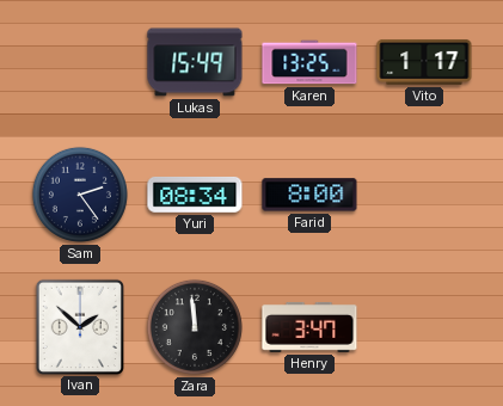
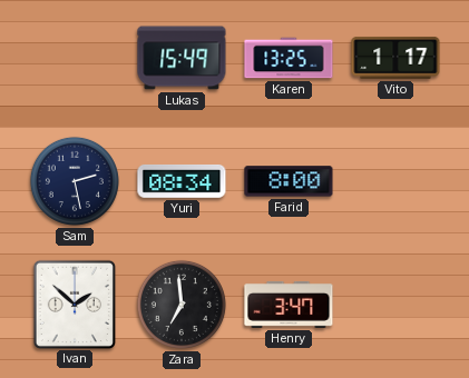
Sam: 2:24 -> 2:28
Zara: 11:59 -> 6:59
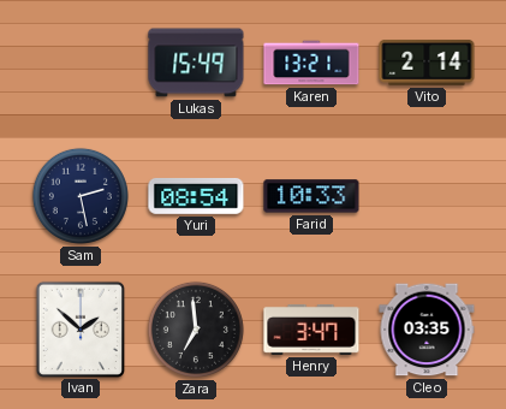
Karen: 13:25 -> 13:21
Vito: 1:17 -> 2:14
Yuri: 08:34 -> 08:54
Farid: 8:00 -> 10:33
Cleo: none -> 03:35
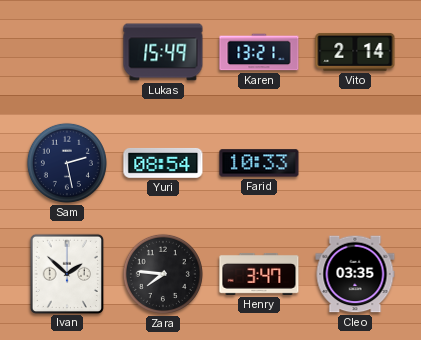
Zara: 6:59 -> 7:46
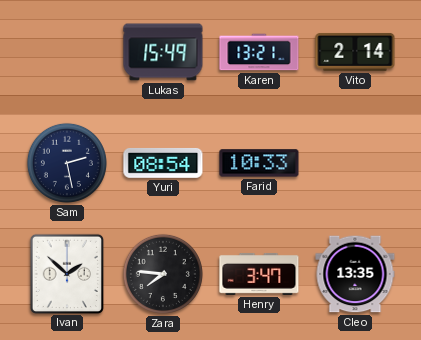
Cleo: 03:35 -> 13:35
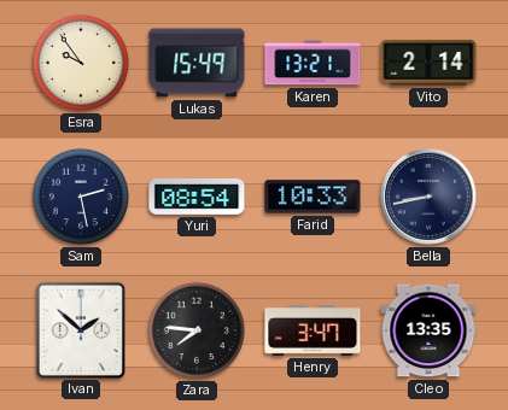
Esra: none -> 9:54
Bella: none -> 8:43
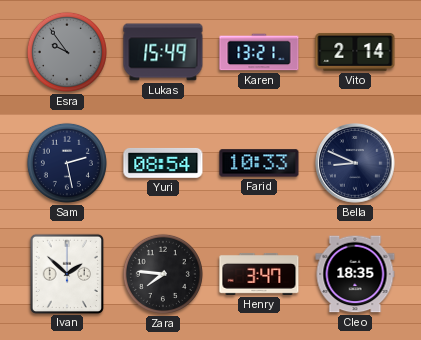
Esra dial: cream -> grey
Bella: 8:43 -> 8:49
Cleo: 13:35 -> 18:35
